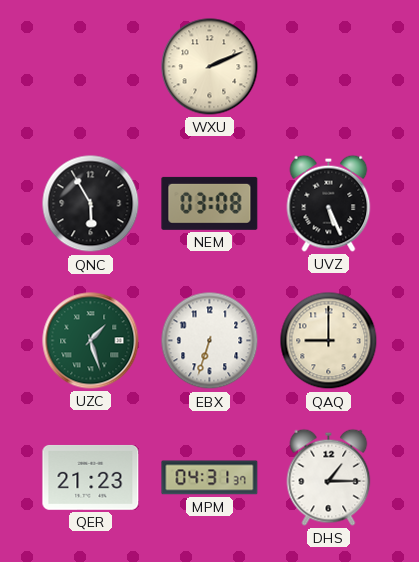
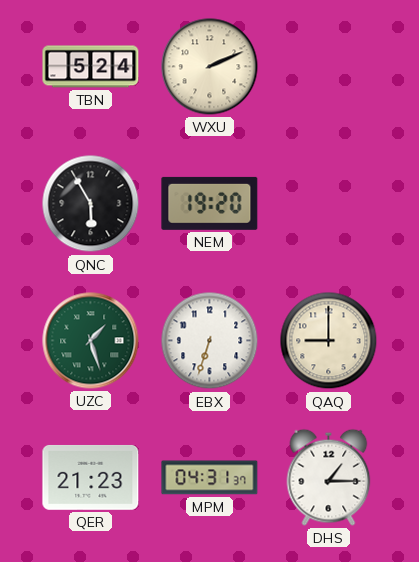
TBN: none -> 5:24
NEM: 03:08 -> 19:20
UVZ: 5:26 -> none
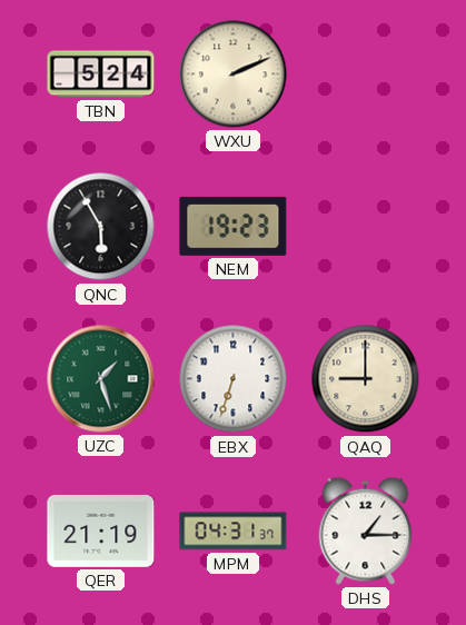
NEM: 19:20 -> 19:23
QER: 21:23 -> 21:19
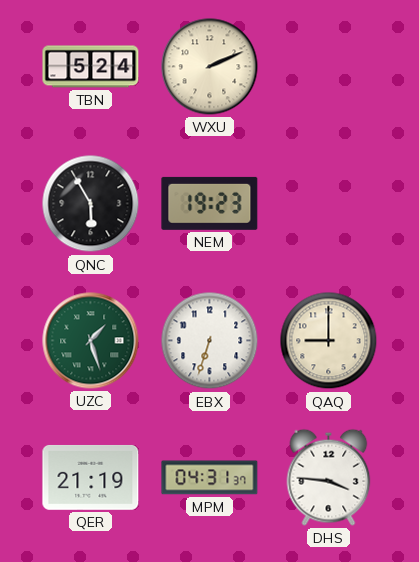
DHS: 1:15 -> 3:46
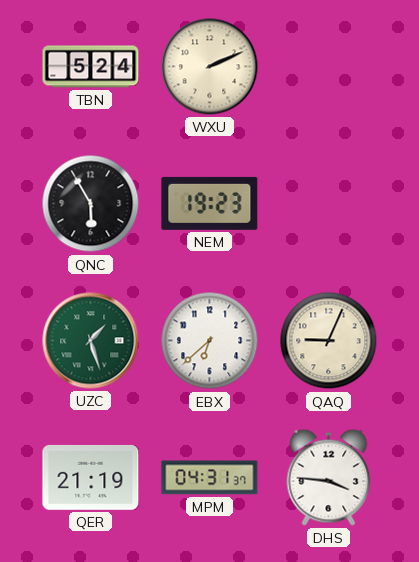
EBX: 6:33 -> 6:38
QAQ: 9:00 -> 9:04
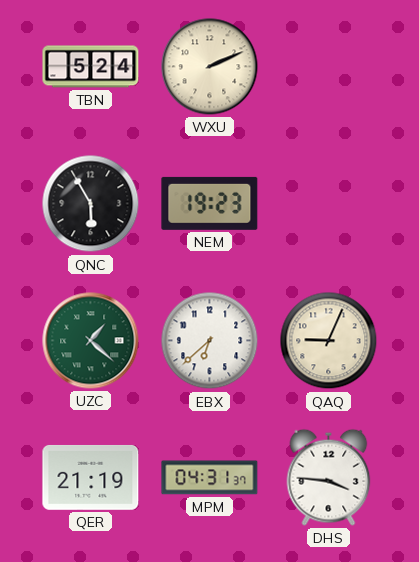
UZC: 1:27 -> 1:22
